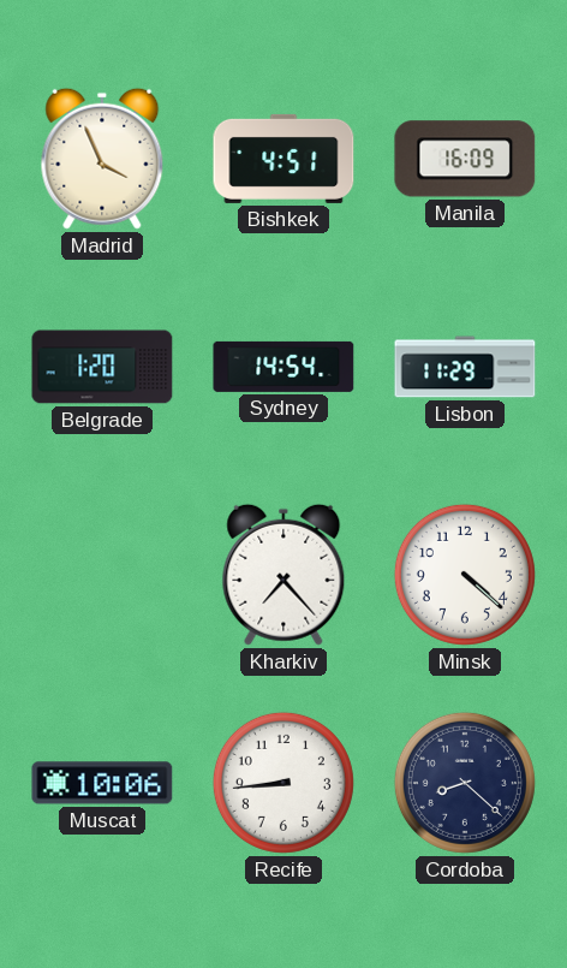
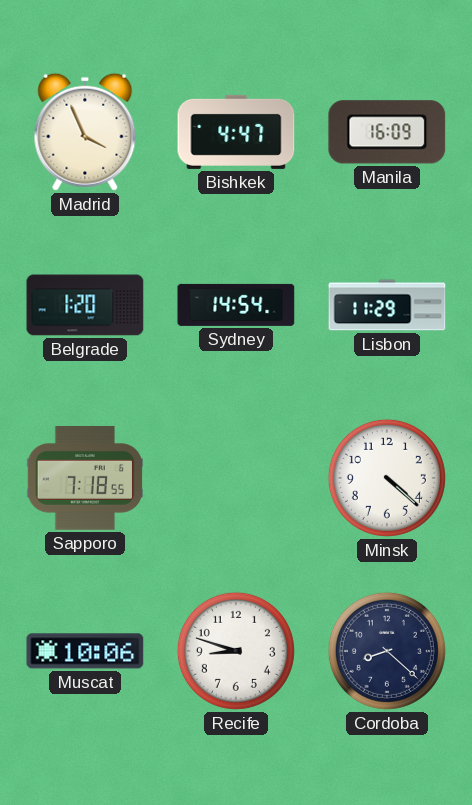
Bishkek: 4:51 -> 4:47
Sapporo: none -> 7:18
Kharkiv: 7:23 -> none
Recife: 8:44 -> 8:48
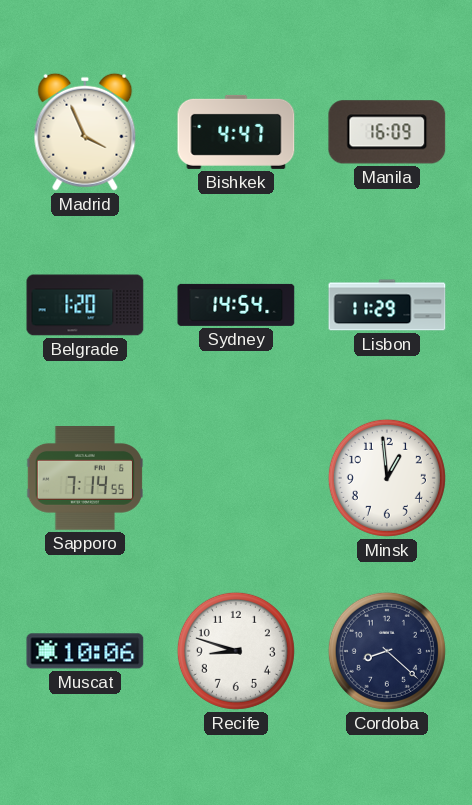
Sapporo: 7:18 -> 7:14
Minsk: 4:22 -> 12:59
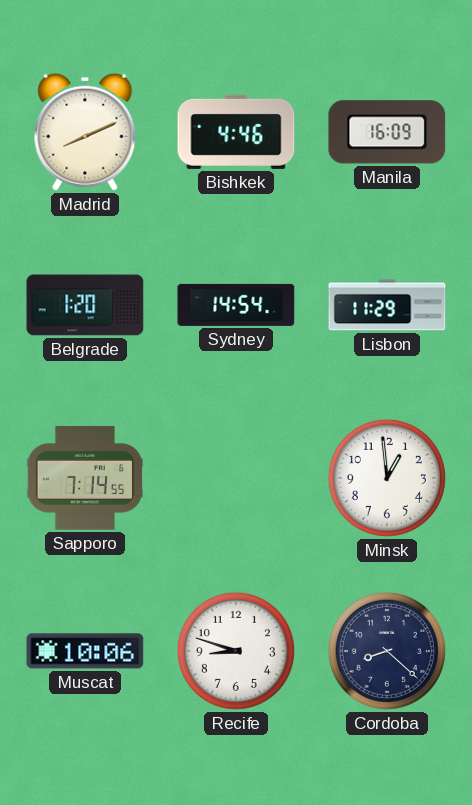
Madrid: 3:56 -> 8:11
Bishkek: 4:47 -> 4:46
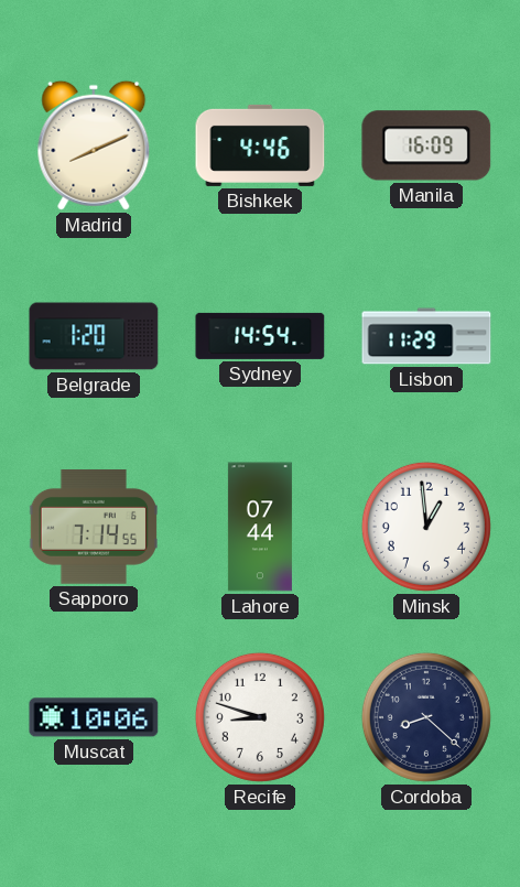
Lahore: none -> 07:44
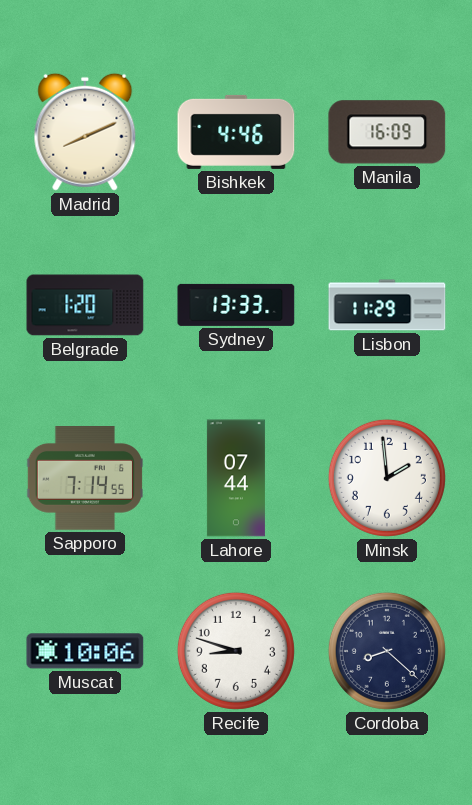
Sydney: 14:54 -> 13:33
Minsk: 12:59 -> 1:59
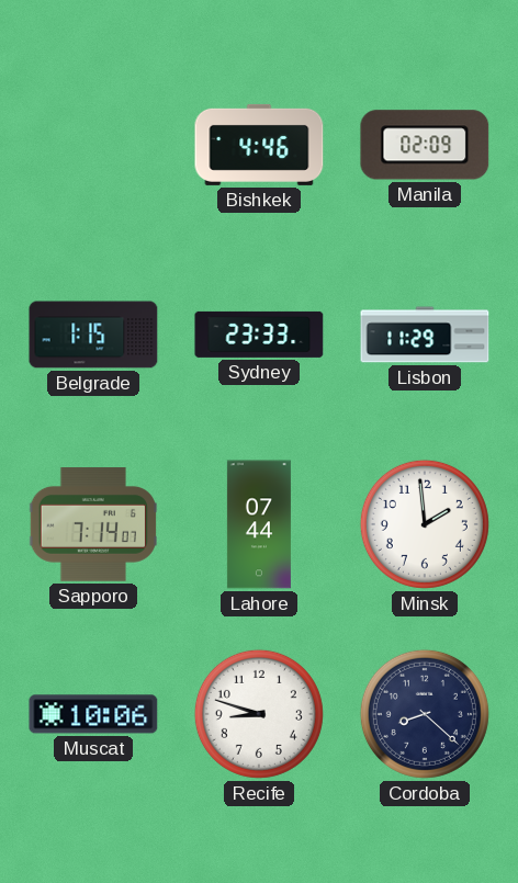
Madrid: 8:11 -> none
Manila: 16:09 -> 02:09
Belgrade: 1:20 -> 1:15
Sydney: 13:33 -> 23:33
Sapporo: 7:14:55 -> 7:14:07
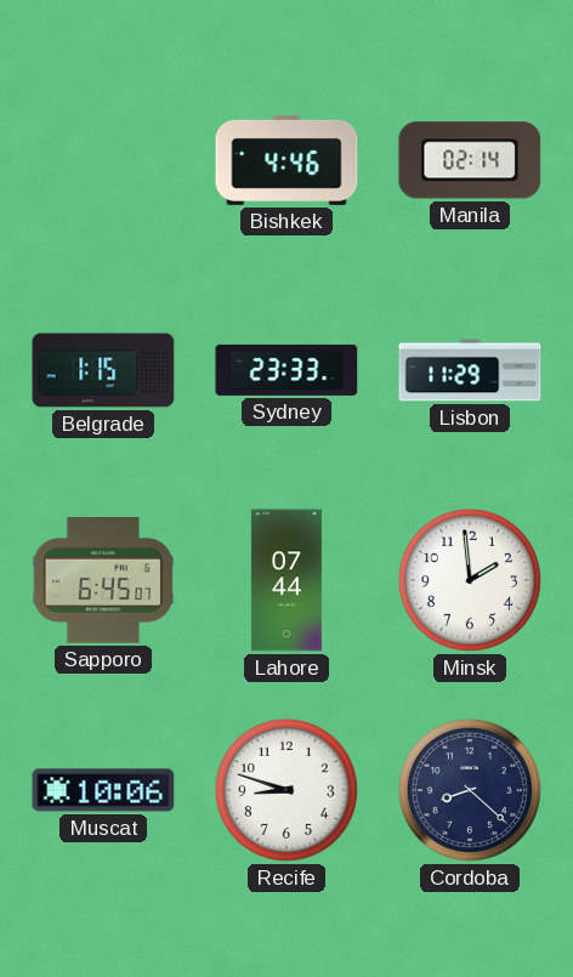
Manila: 02:09 -> 02:14
Sapporo: 7:14 -> 6:45
